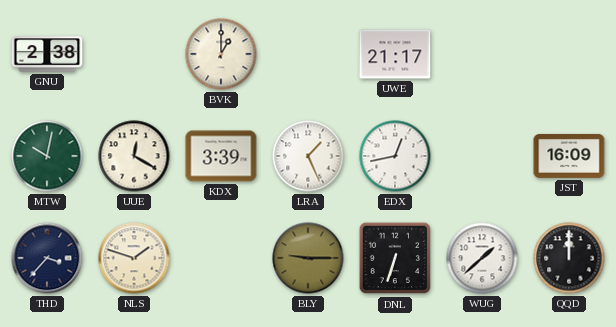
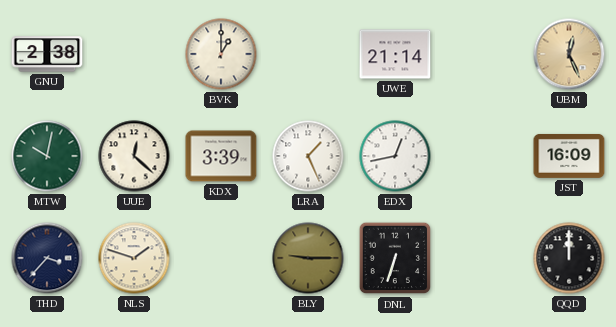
UWE: 21:17 -> 21:14
UBM: none -> 12:26
UUE: 12:20 -> 12:22
WUG: 1:38 -> none
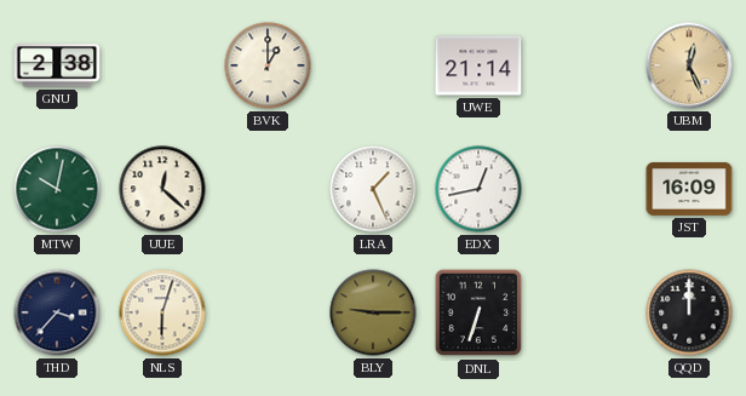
KDX: 3:39 -> none
NLS: 1:48 -> 6:03
